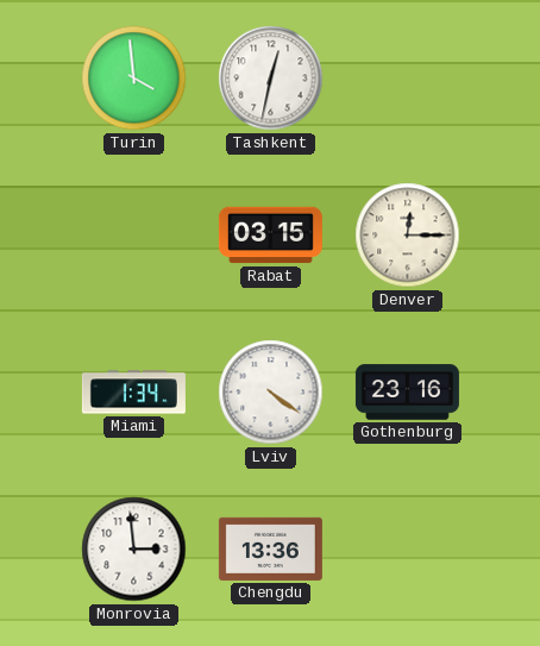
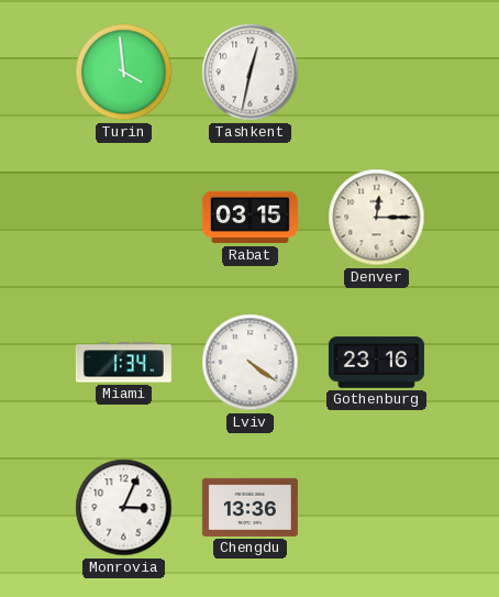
Monrovia: 2:59 -> 3:04
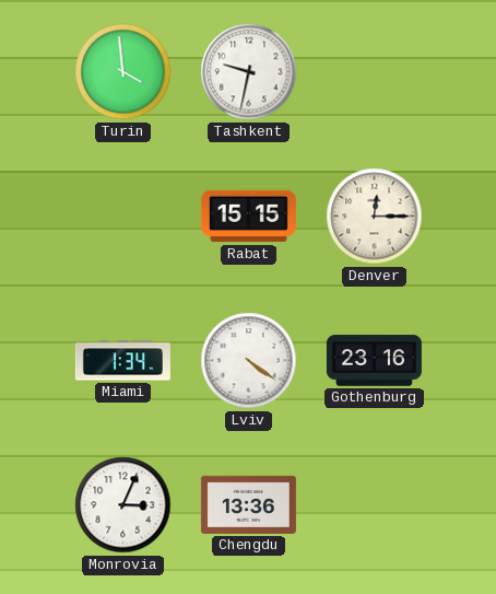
Tashkent: 12:32 -> 9:32
Rabat: 03:15 -> 15:15
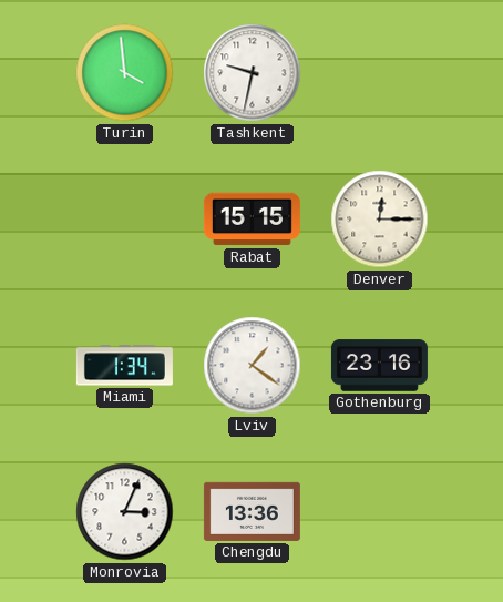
Lviv: 4:21 -> 1:21
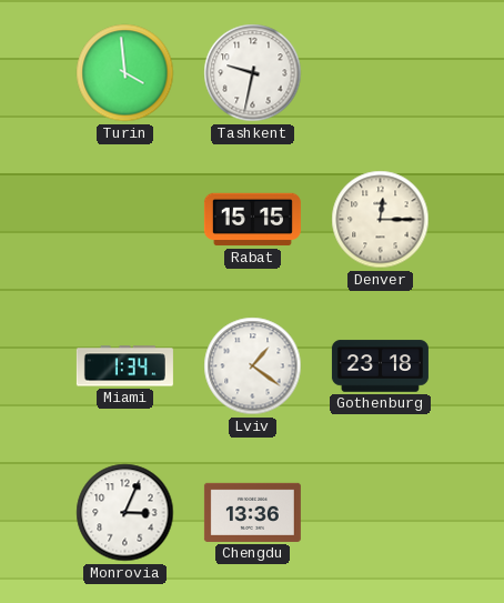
Gothenburg: 23:16 -> 23:18
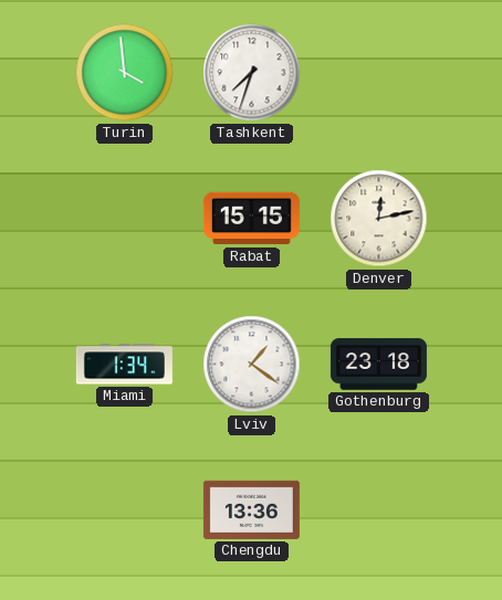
Tashkent: 9:32 -> 7:33
Denver: 12:15 -> 12:13
Monrovia: 3:04 -> none
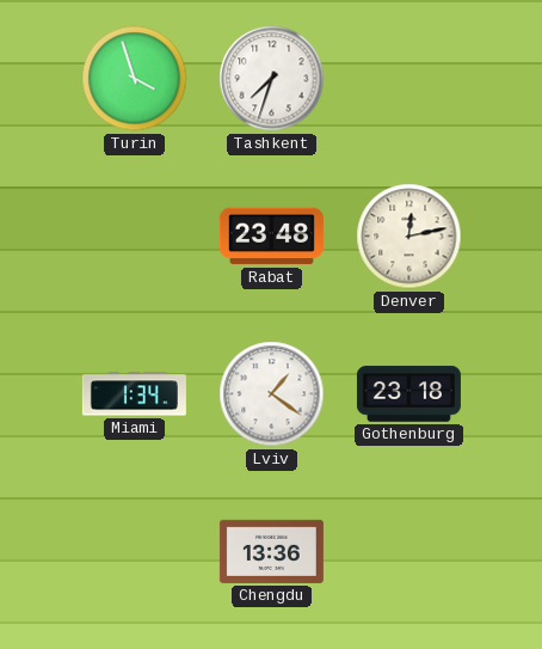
Turin: 3:59 -> 3:57
Rabat: 15:15 -> 23:48
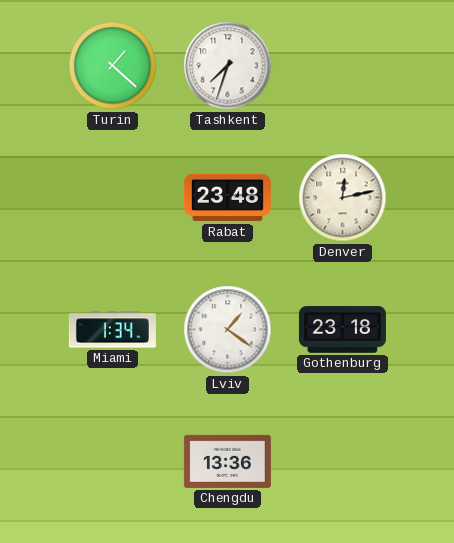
Turin: 3:57 -> 1:22
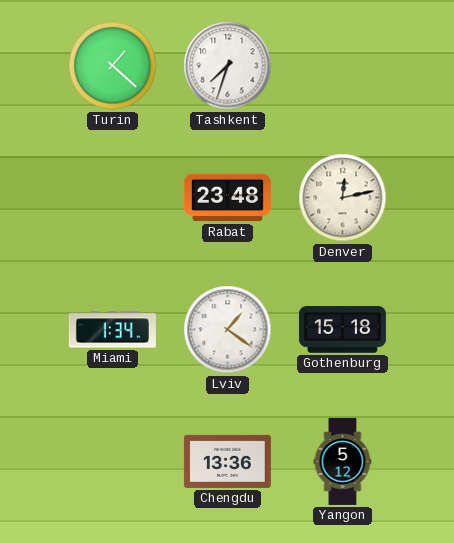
Gothenburg: 23:18 -> 15:18
Yangon: none -> 5:12
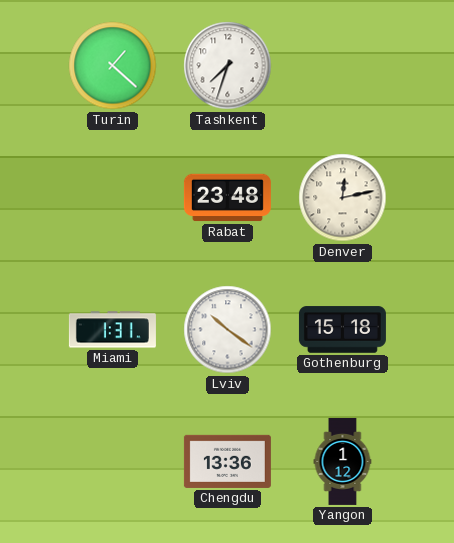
Miami: 1:34 -> 1:31
Lviv: 1:21 -> 10:21
Yangon: 5:12 -> 1:12
